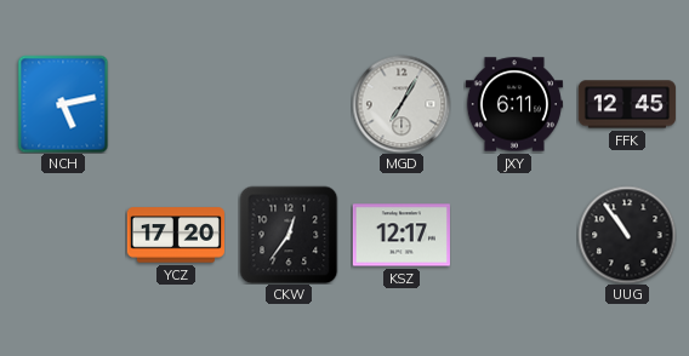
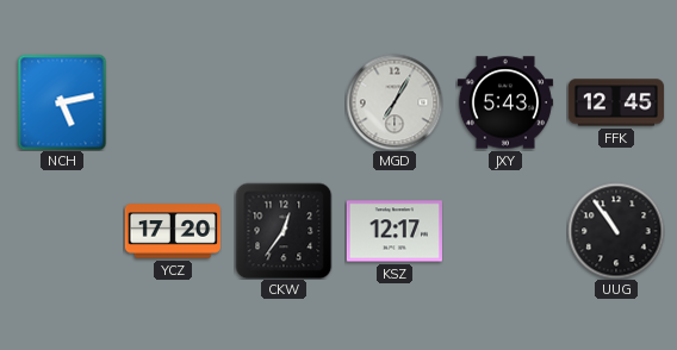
JXY: 6:11 -> 5:43
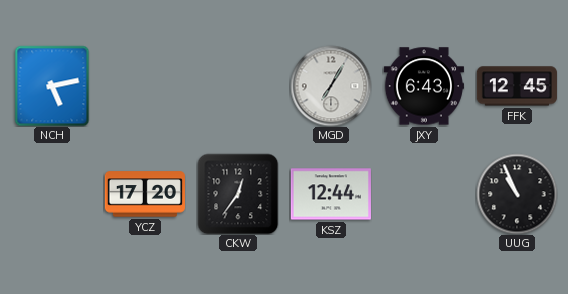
JXY: 5:43 -> 6:43
KSZ: 12:17 -> 12:44
UUG: 10:54 -> 10:56
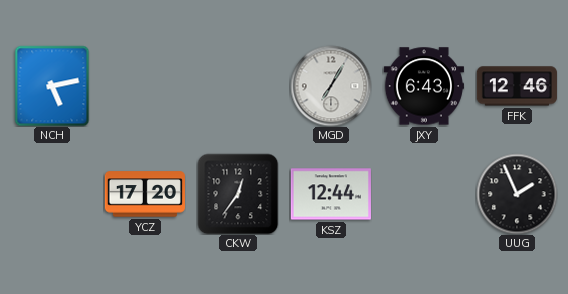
FFK: 12:45 -> 12:46
UUG: 10:56 -> 1:56
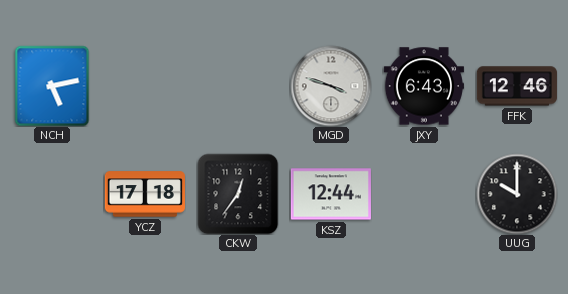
MGD: 7:05 -> 3:48
YCZ: 17:20 -> 17:18
UUG: 1:56 -> 10:00
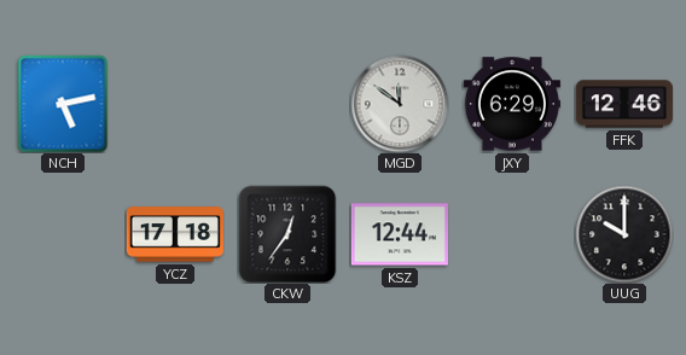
MGD: 3:48 -> 11:51
JXY: 6:43 -> 6:29
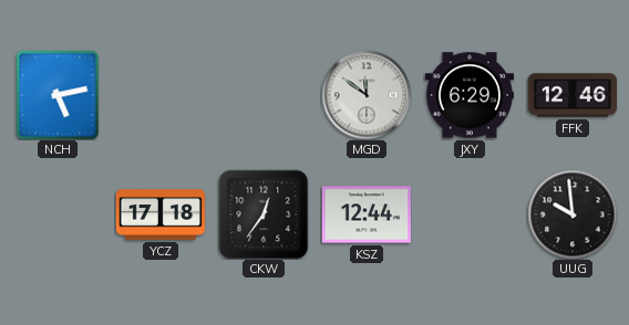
UUG: 10:00 -> 9:59
